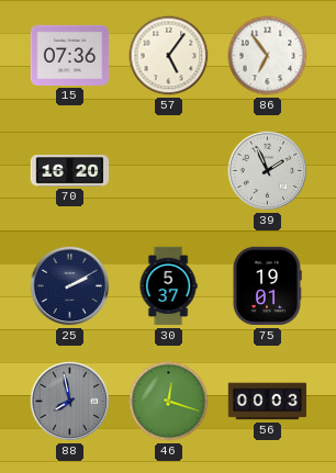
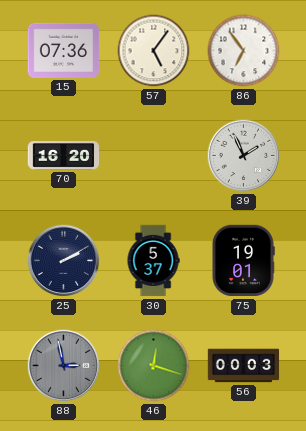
88: 7:58 -> 2:58
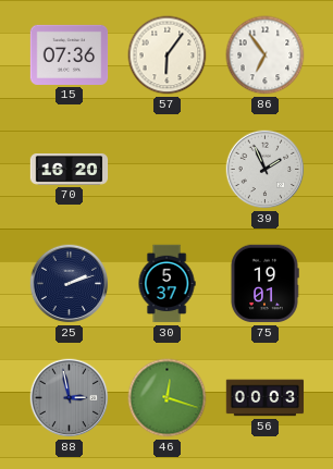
57: 5:06 -> 6:06
25: 2:10 -> 2:12
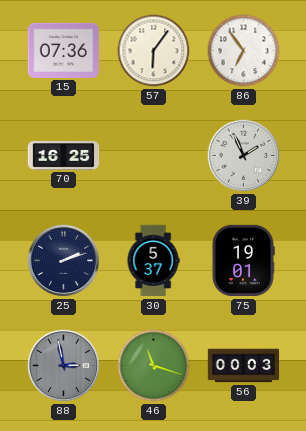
70: 16:20 -> 16:25
46: 12:18 -> 11:18
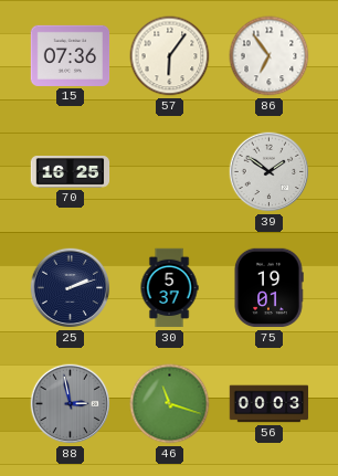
39: 1:56 -> 1:51
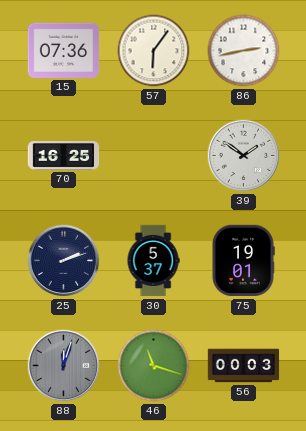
86: 6:54 -> 2:43
88: 2:58 -> 12:03
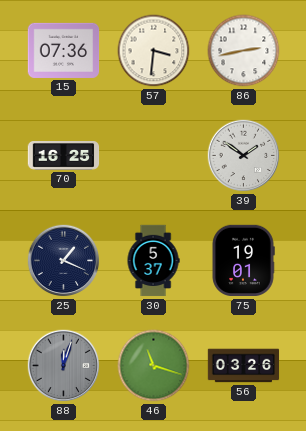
57: 6:06 -> 3:31
25: 2:12 -> 1:19
56: 00:03 -> 03:26
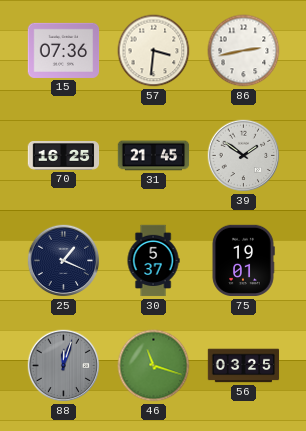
31: none -> 21:45
56: 03:26 -> 03:25
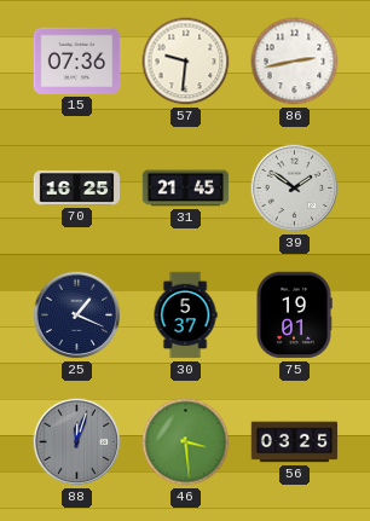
57: 3:31 -> 9:31
46: 11:18 -> 3:29
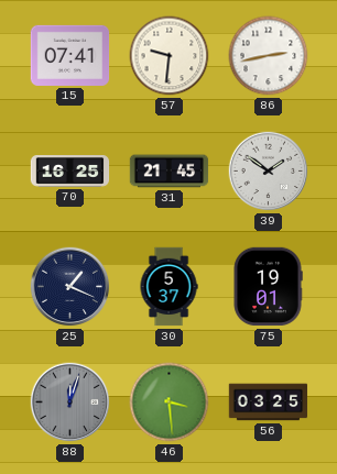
15: 07:36 -> 07:41
